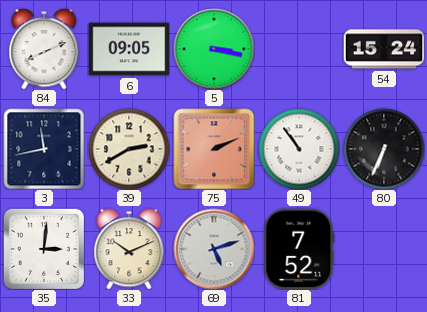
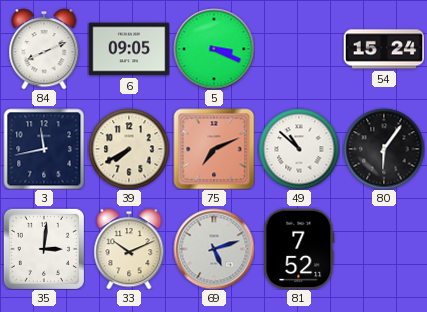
5: 3:17 -> 3:19
39: 2:40 -> 7:40
75: 2:11 -> 7:11
49: 10:54 -> 10:52
80: 6:34 -> 6:06
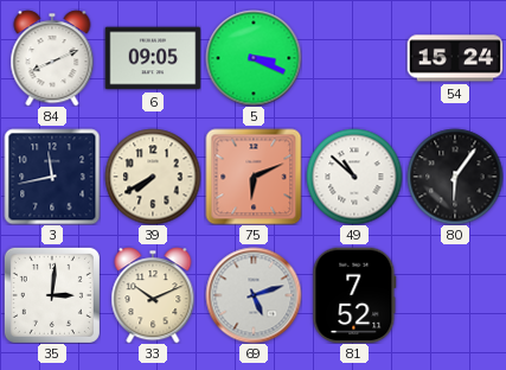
75: 7:11 -> 6:11
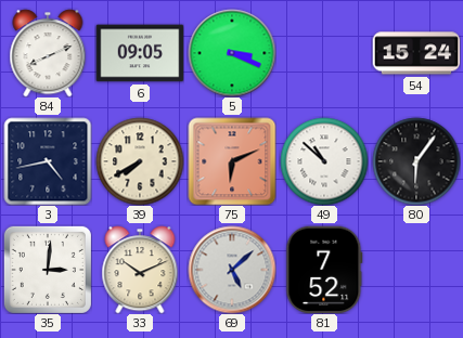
3: 11:43 -> 4:43
69: 5:12 -> 5:08
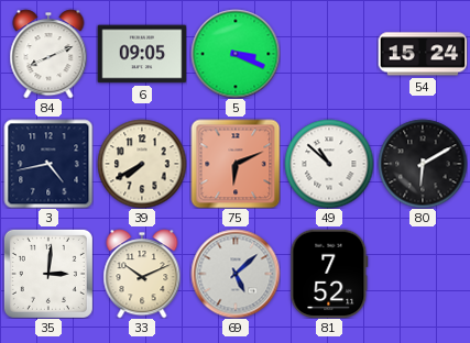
80: 6:06 -> 6:10
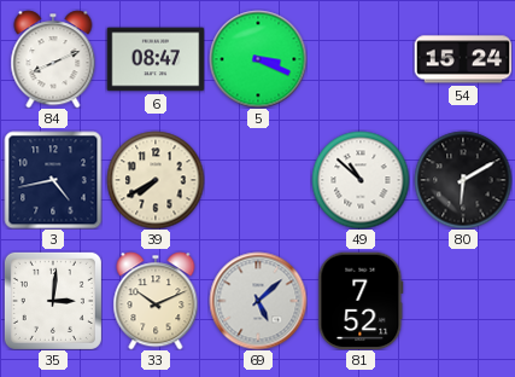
6: 09:05 -> 08:47
75: 6:11 -> none
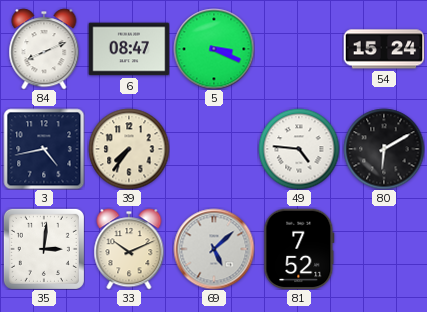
39: 7:40 -> 7:36
49: 10:52 -> 4:46
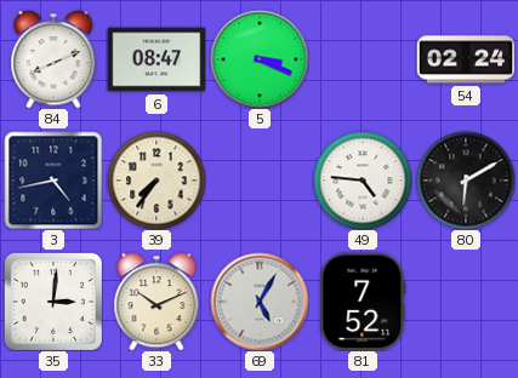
54: 15:24 -> 02:24
69: 5:08 -> 5:05
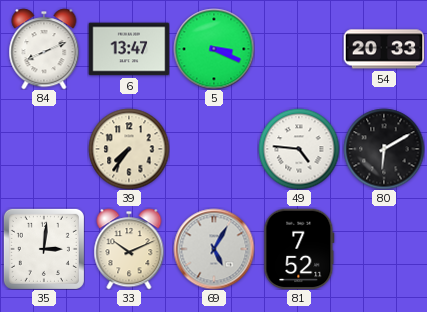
6: 08:47 -> 13:47
54: 02:24 -> 20:33
3: 4:43 -> none
